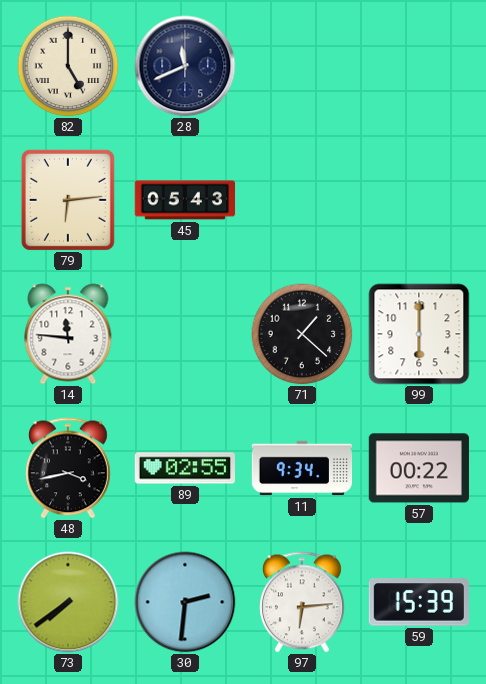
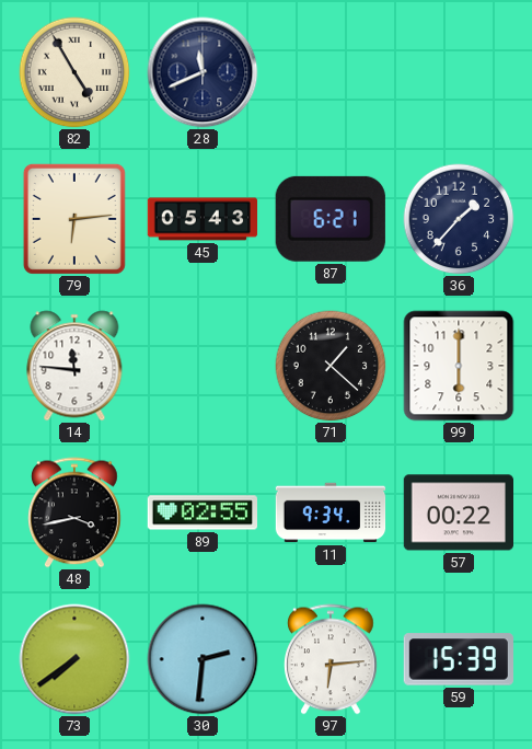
82: 5:00 -> 4:55
87: none -> 6:21
36: none -> 1:37
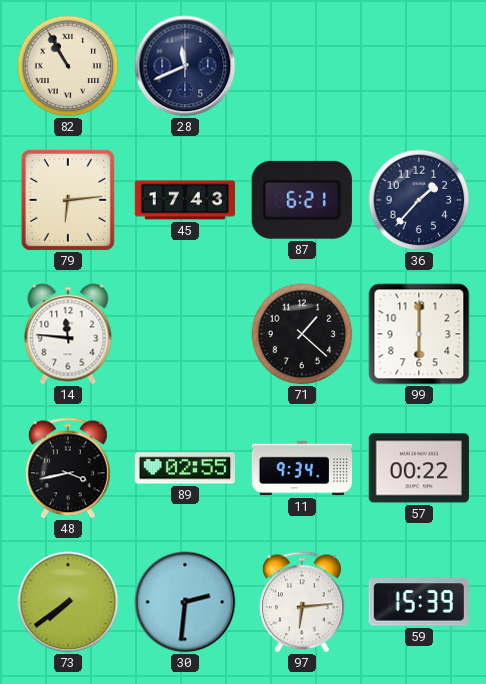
82: 4:55 -> 10:55
45: 05:43 -> 17:43
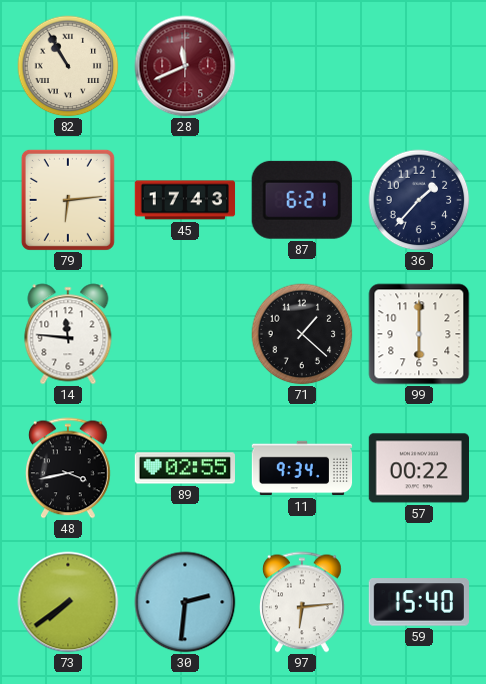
28 dial: navy -> burgundy
59: 15:39 -> 15:40
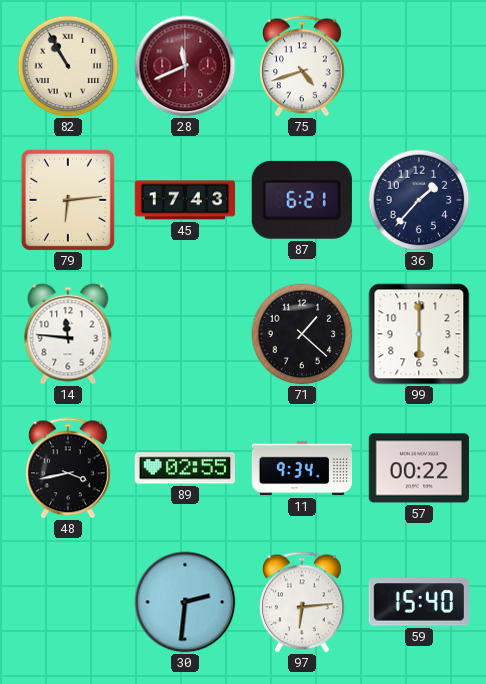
75: none -> 4:42
73: 7:39 -> none
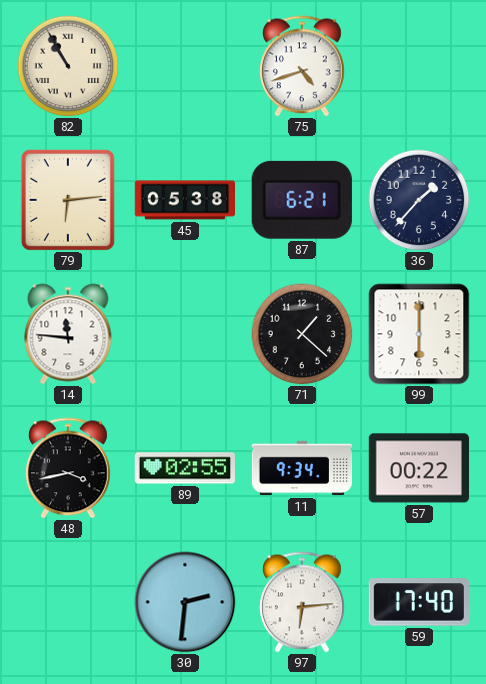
28: 11:41 -> none
45: 17:43 -> 05:38
59: 15:40 -> 17:40
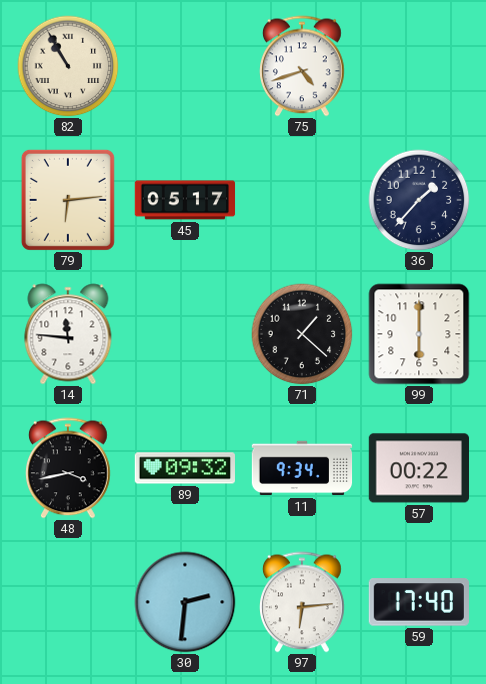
45: 05:38 -> 05:17
87: 6:21 -> none
89: 02:55 -> 09:32
